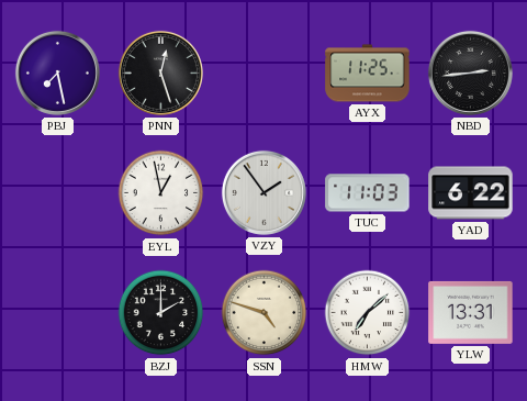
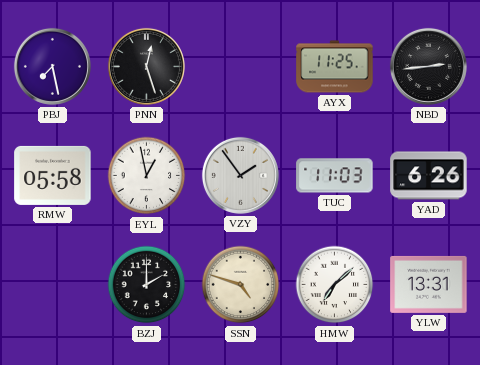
RMW: none -> 05:58
YAD: 6:22 -> 6:26
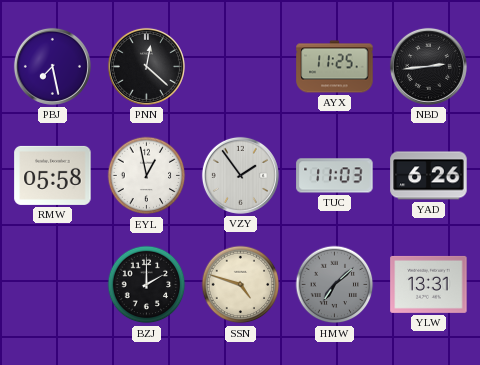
PNN: 12:27 -> 12:22
HMW dial: white -> grey
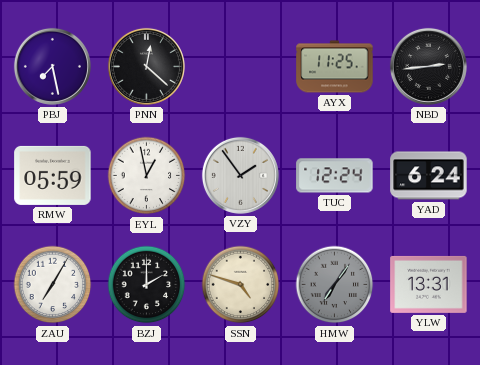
RMW: 05:58 -> 05:59
TUC: 11:03 -> 12:24
YAD: 6:26 -> 6:24
ZAU: none -> 7:05
HMW: 7:08 -> 7:06
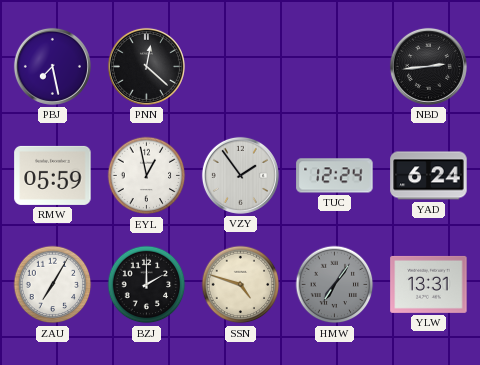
AYX: 11:25 -> none
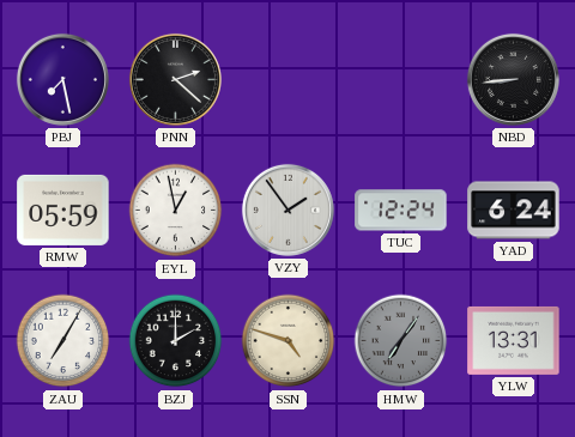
PNN: 12:22 -> 2:22
NBD: 2:44 -> 8:44
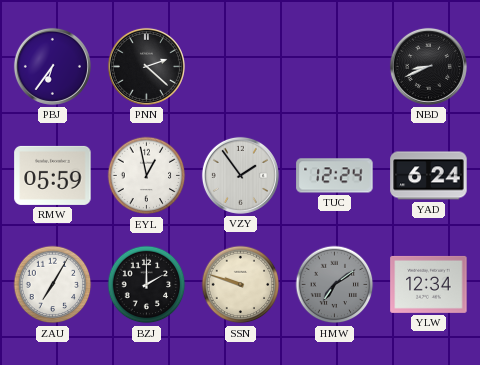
PBJ: 7:28 -> 6:36
NBD: 8:44 -> 8:41
SSN: 4:48 -> 9:48
HMW: 7:06 -> 7:09
YLW: 13:31 -> 12:34
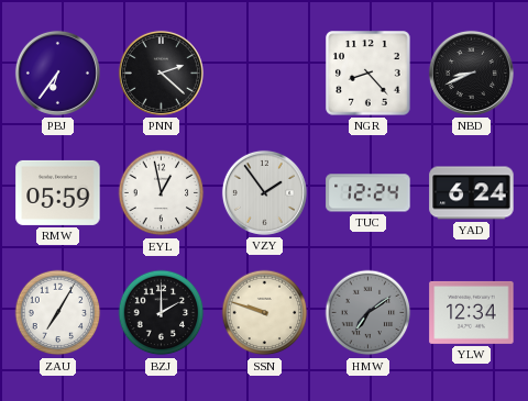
NGR: none -> 8:23
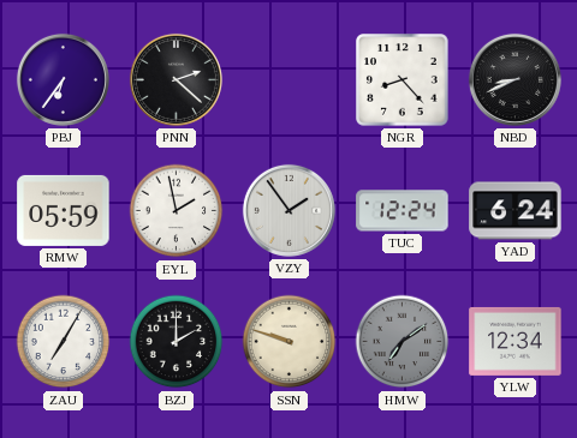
EYL: 12:58 -> 1:58
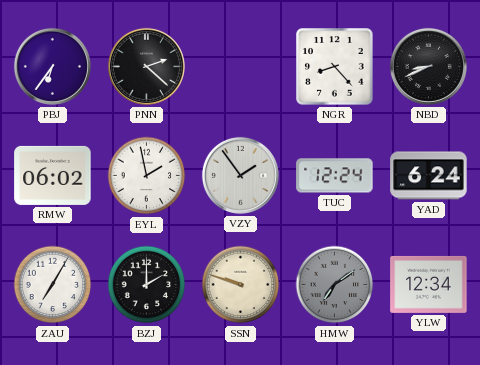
RMW: 05:59 -> 06:02
